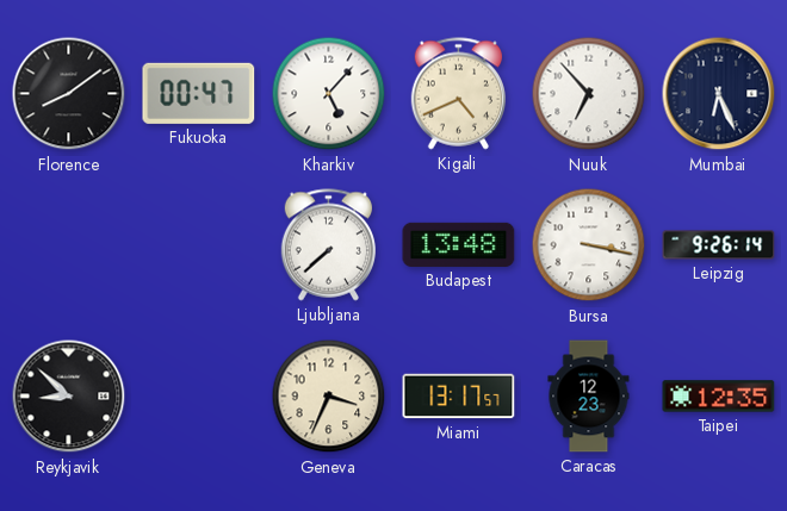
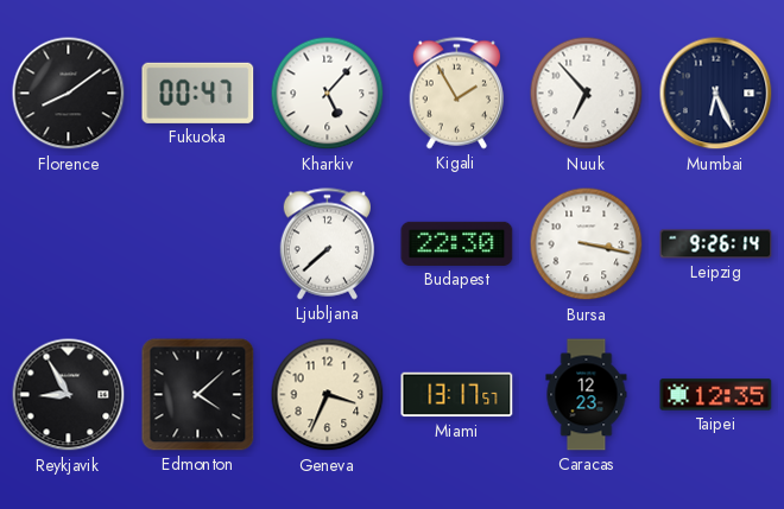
Kigali: 4:41 -> 1:55
Budapest: 13:48 -> 22:30
Reykjavik: 8:52 -> 8:55
Edmonton: none -> 4:08
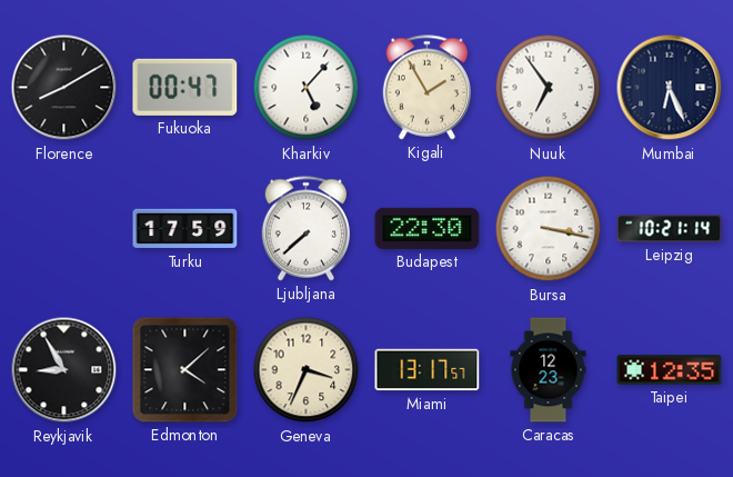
Florence: 8:09 -> 8:10
Nuuk: 6:53 -> 6:54
Turku: none -> 17:59
Leipzig: 9:26 -> 10:21
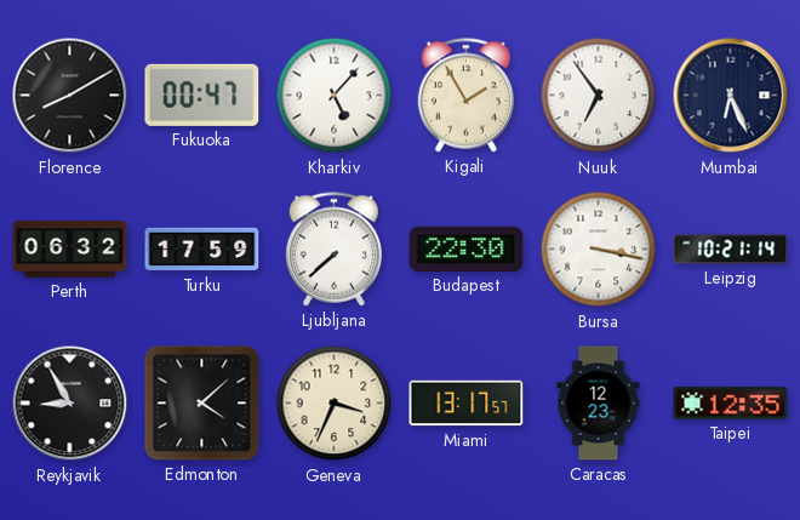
Perth: none -> 06:32
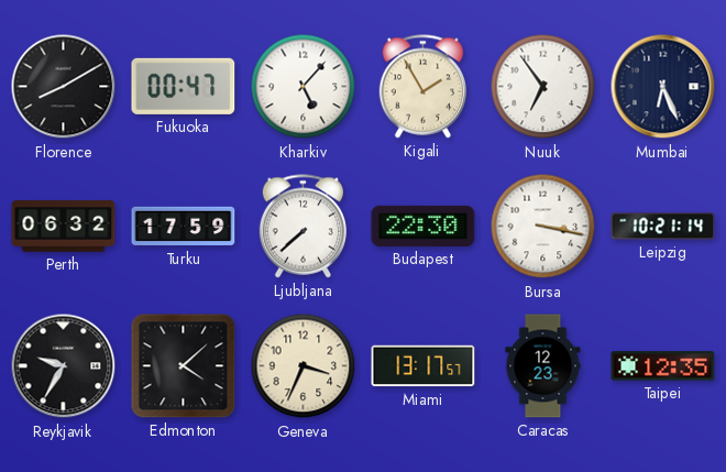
Reykjavik: 8:55 -> 9:35
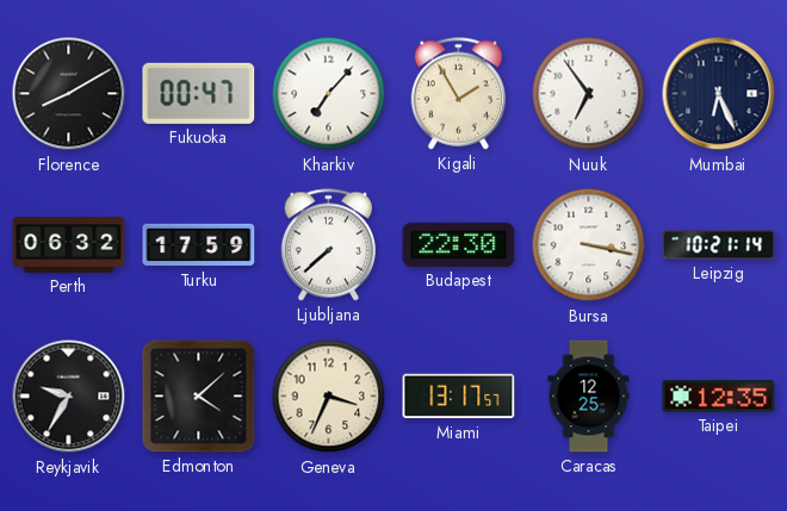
Kharkiv: 5:07 -> 7:07
Caracas: 12:23 -> 12:25
